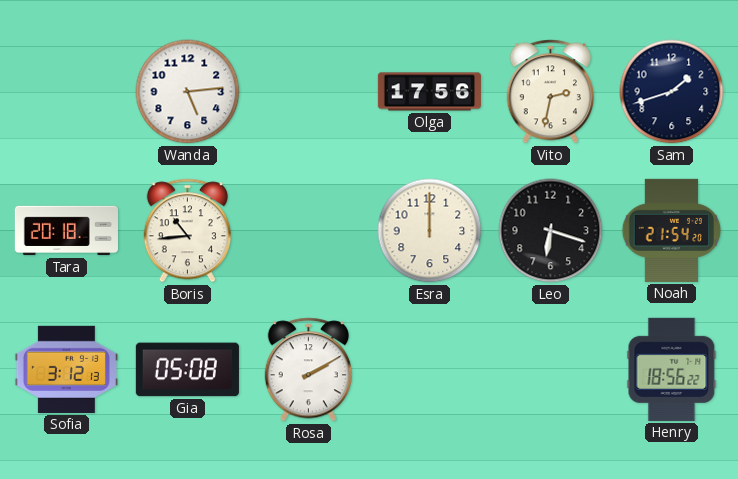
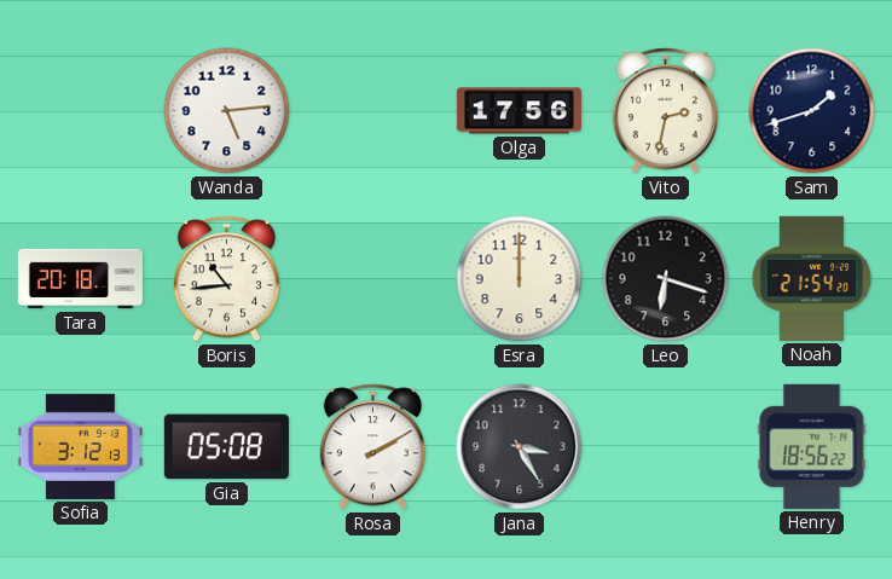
Jana: none -> 3:25
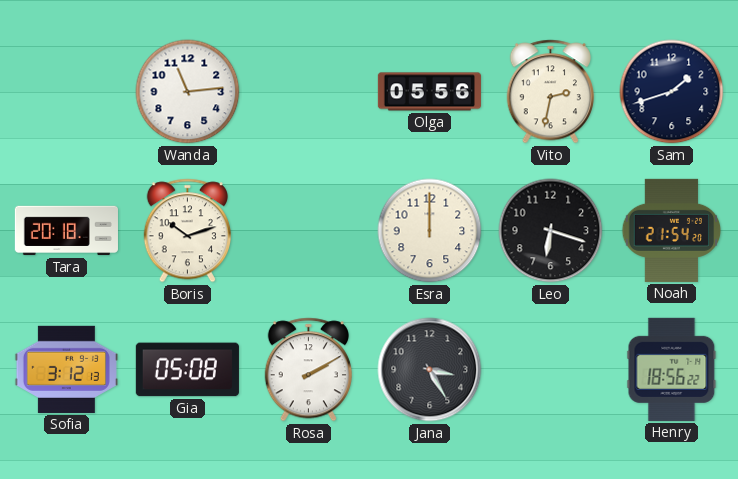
Wanda: 5:14 -> 11:14
Olga: 17:56 -> 05:56
Boris: 10:44 -> 10:12
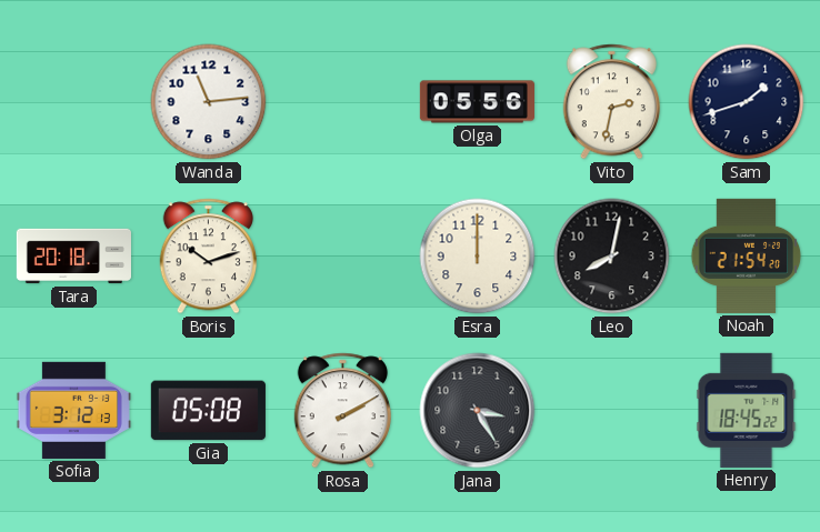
Leo: 6:18 -> 8:02
Henry: 18:56 -> 18:45
